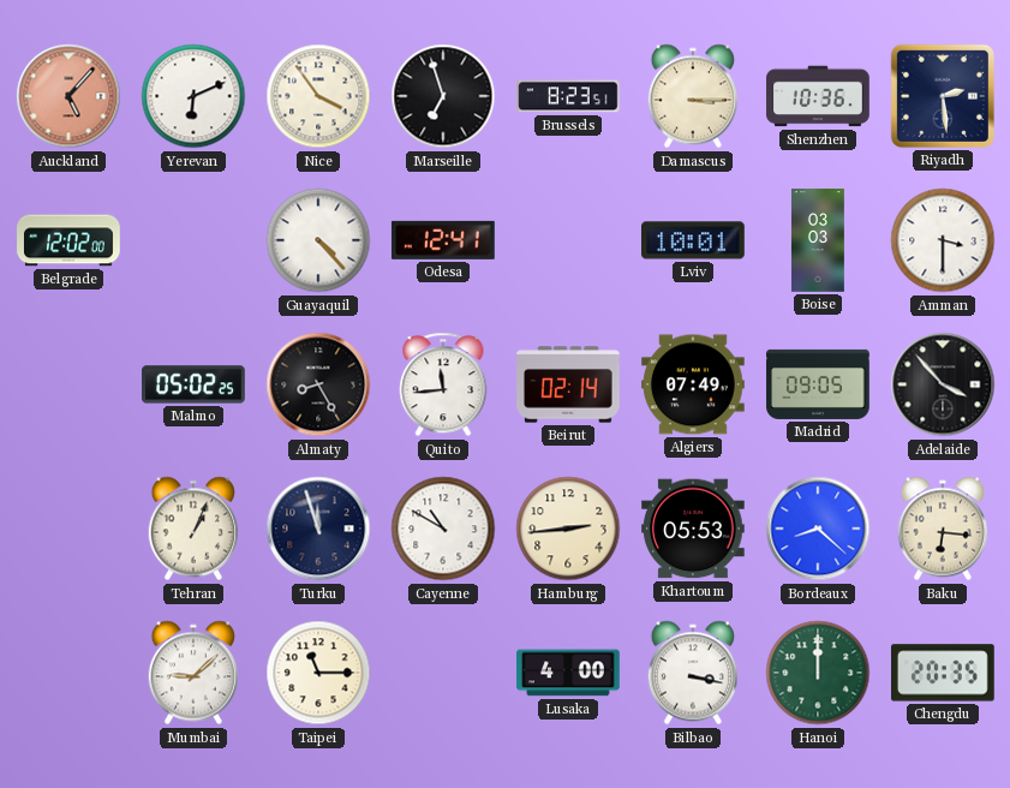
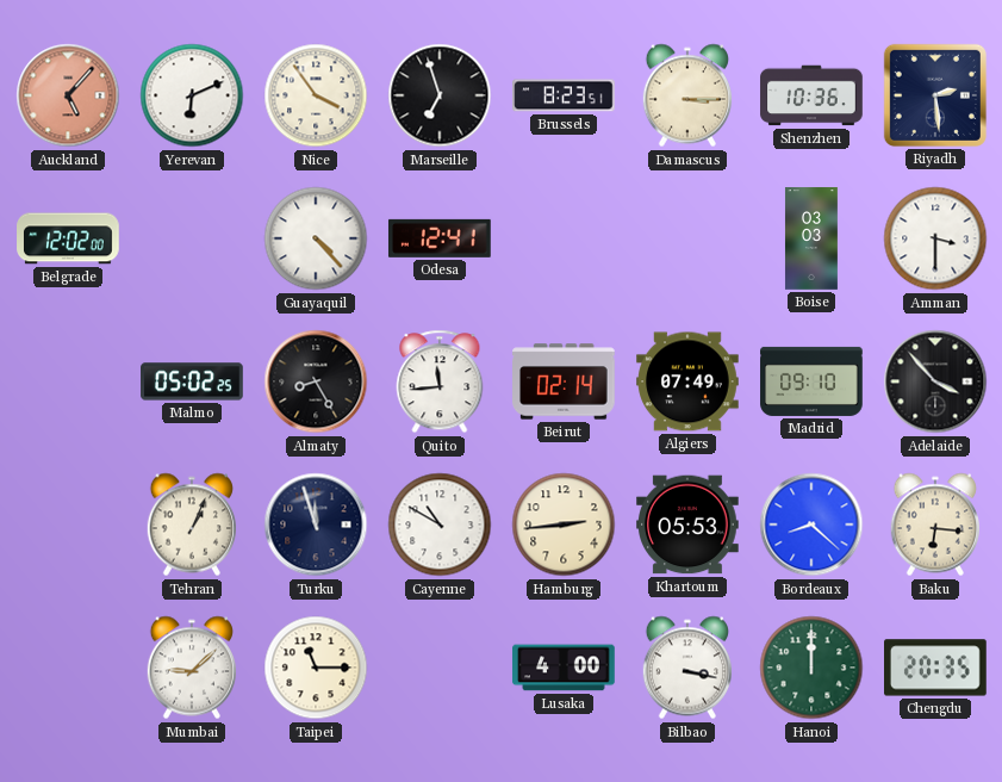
Lviv: 10:01 -> none
Madrid: 09:05 -> 09:10
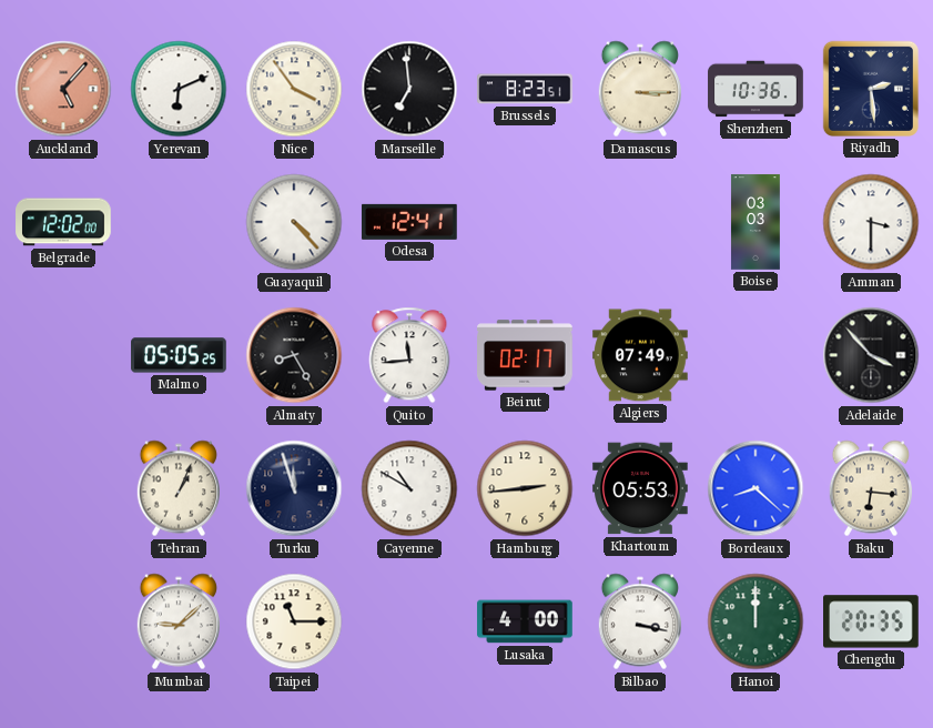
Marseille: 6:57 -> 6:59
Malmo: 05:02 -> 05:05
Beirut: 02:14 -> 02:17
Madrid: 09:10 -> none
